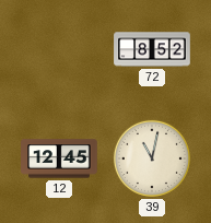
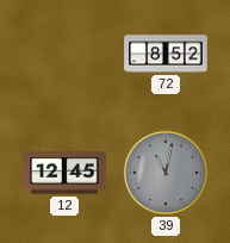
39 dial: cream -> grey
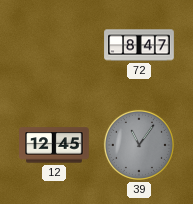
72: 8:52 -> 8:47
39: 11:02 -> 11:06
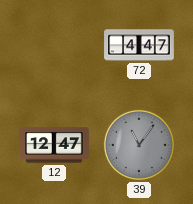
72: 8:47 -> 4:47
12: 12:45 -> 12:47
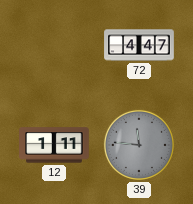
12: 12:47 -> 1:11
39: 11:06 -> 11:46
